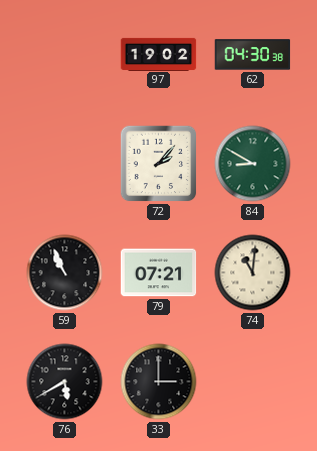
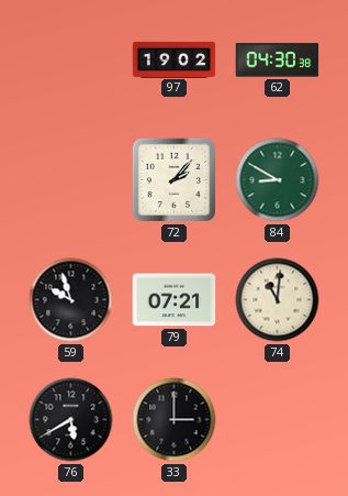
59: 10:56 -> 9:57
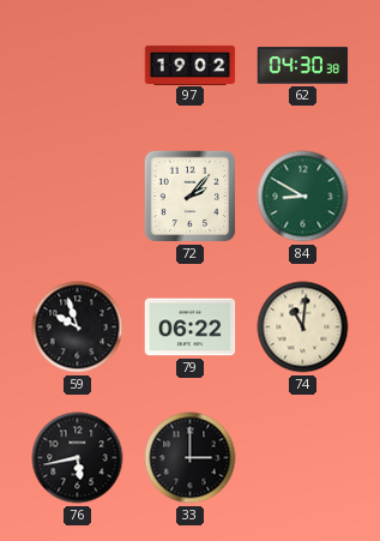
79: 07:21 -> 06:22
76: 5:40 -> 5:43
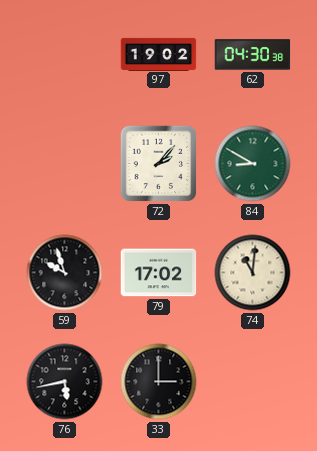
79: 06:22 -> 17:02
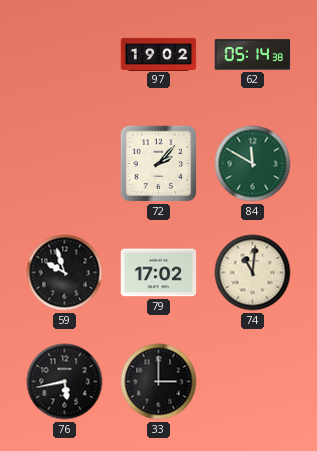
62: 04:30 -> 05:14
84: 8:50 -> 11:50
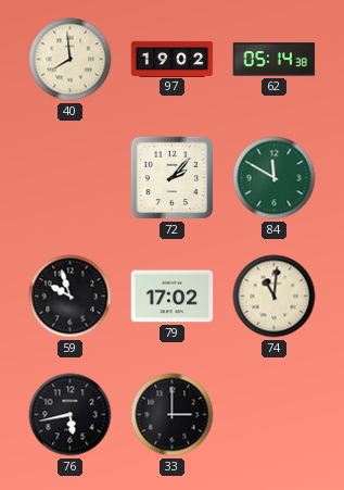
40: none -> 7:59
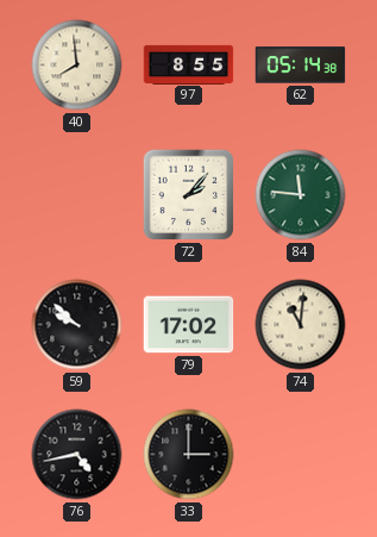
97: 19:02 -> 8:55
84: 11:50 -> 11:46
59: 9:57 -> 9:52
76: 5:43 -> 4:43
